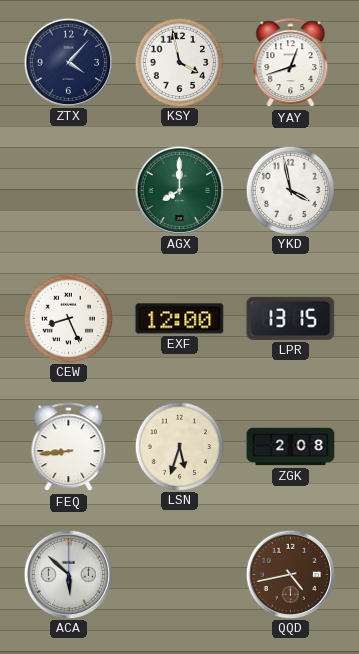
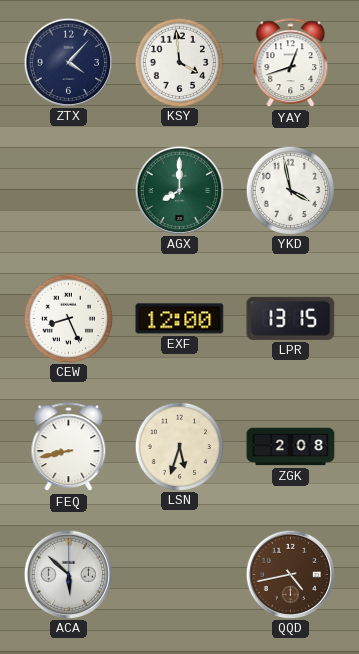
KSY: 3:58 -> 3:59
FEQ: 8:44 -> 8:43
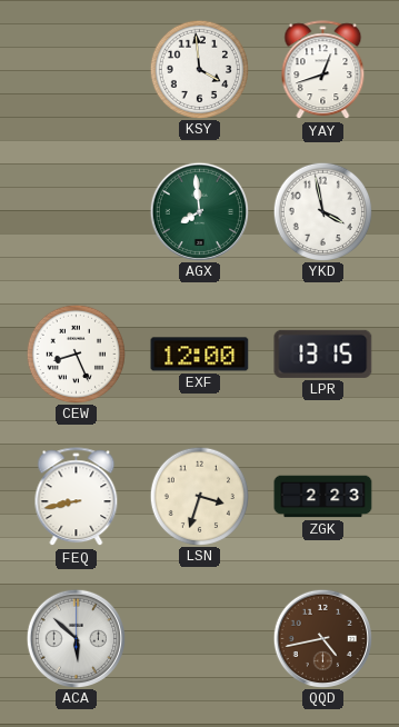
ZTX: 4:07 -> none
AGX: 8:00 -> 7:59
LSN: 5:33 -> 3:33
ZGK: 2:08 -> 2:23
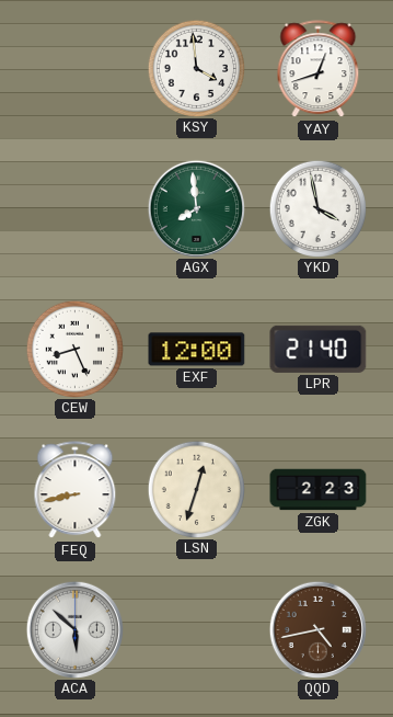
LPR: 13:15 -> 21:40
LSN: 3:33 -> 12:33
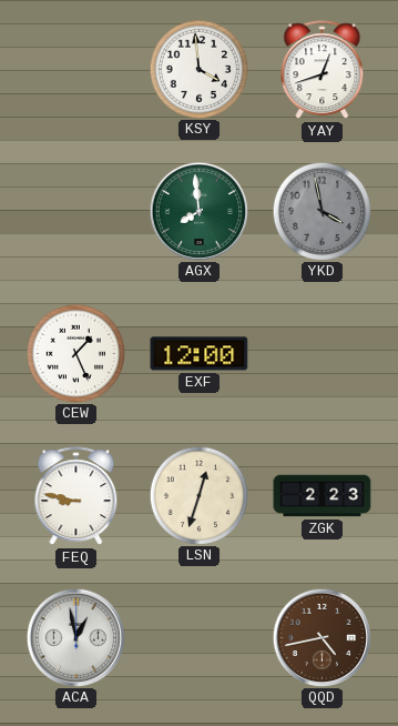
YKD dial: white -> grey
CEW: 8:26 -> 1:26
LPR: 21:40 -> none
FEQ: 8:43 -> 8:47
ACA: 5:52 -> 12:58
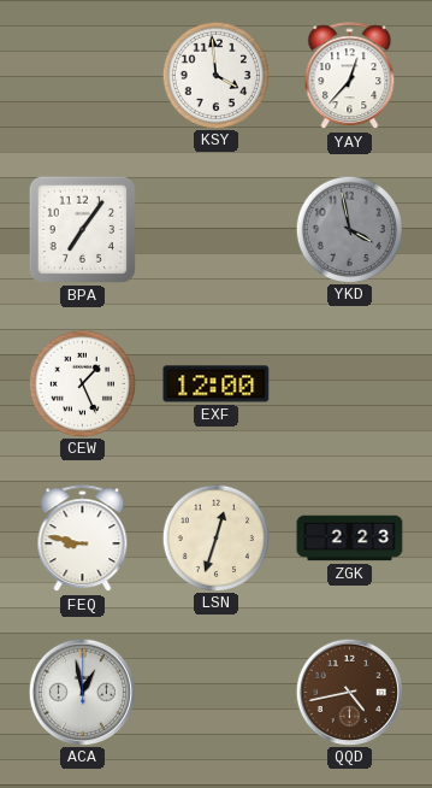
YAY: 12:42 -> 12:37
BPA: none -> 7:06
AGX: 7:59 -> none
